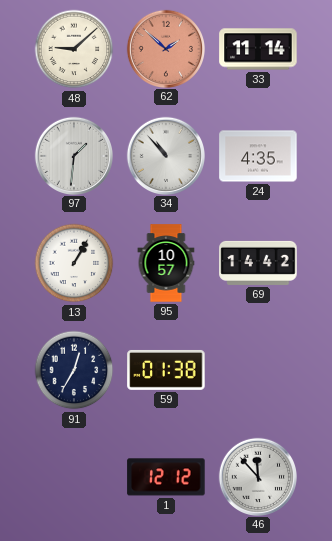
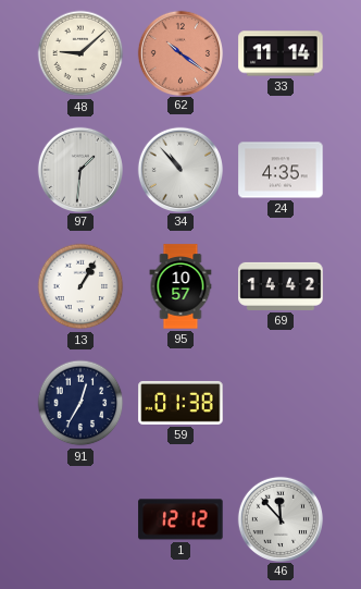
62: 1:52 -> 10:21
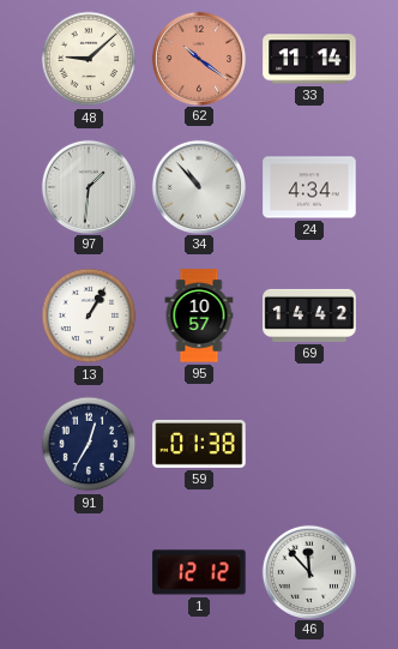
24: 4:35 -> 4:34
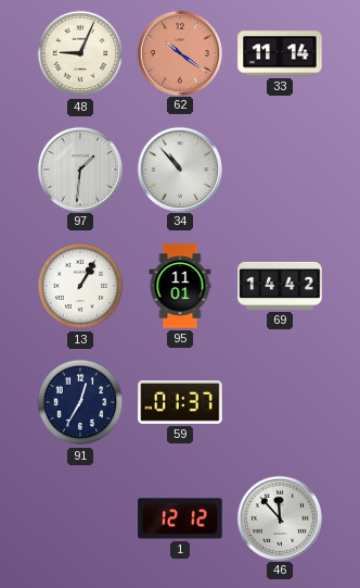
48: 9:08 -> 9:04
24: 4:34 -> none
95: 10:57 -> 11:01
59: 01:38 -> 01:37
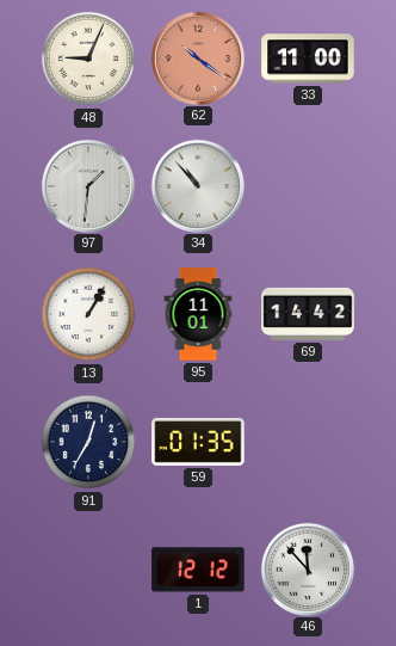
33: 11:14 -> 11:00
59: 01:37 -> 01:35
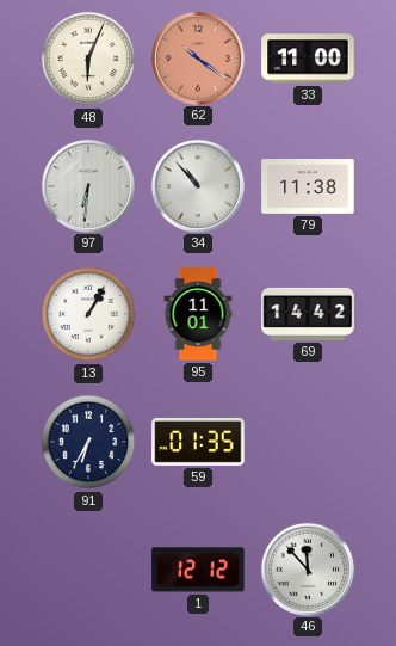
48: 9:04 -> 6:04
97: 1:31 -> 6:31
79: none -> 11:38
91: 12:35 -> 6:35
